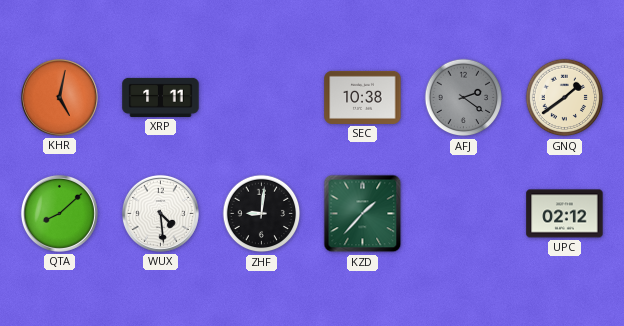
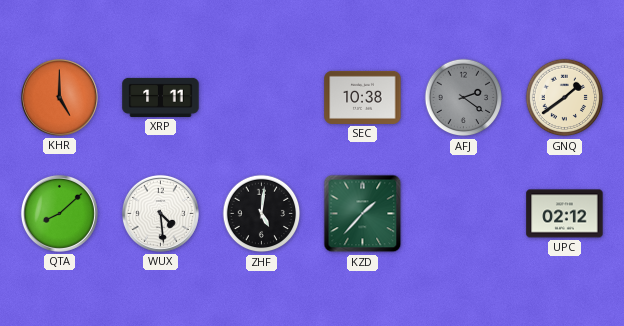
KHR: 5:02 -> 5:00
ZHF: 9:01 -> 5:01
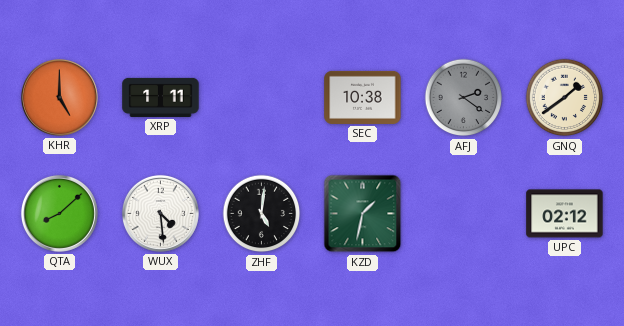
KZD: 1:37 -> 1:32
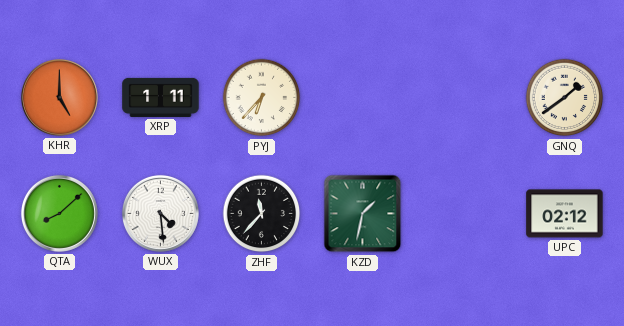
PYJ: none -> 6:37
SEC: 10:38 -> none
AFJ: 2:21 -> none
ZHF: 5:01 -> 11:37
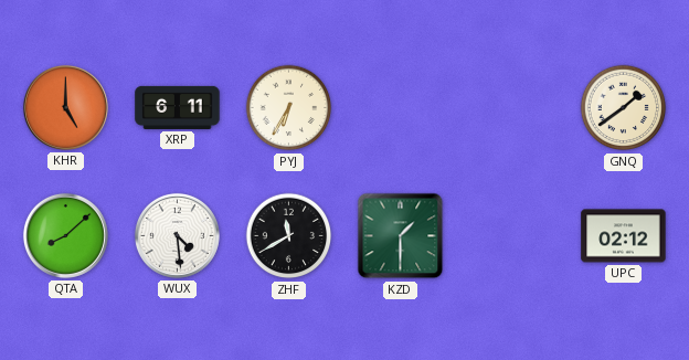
XRP: 1:11 -> 6:11
PYJ: 6:37 -> 6:35
ZHF: 11:37 -> 11:40
KZD: 1:32 -> 1:30
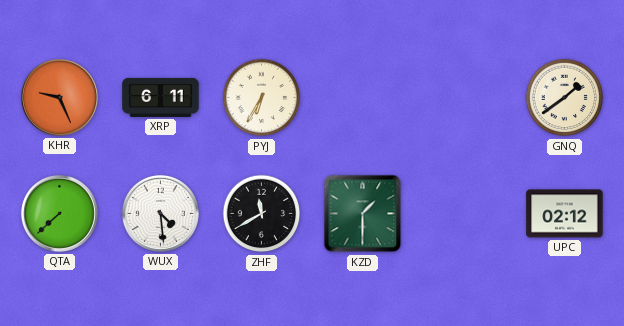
KHR: 5:00 -> 9:26
QTA: 8:08 -> 7:38
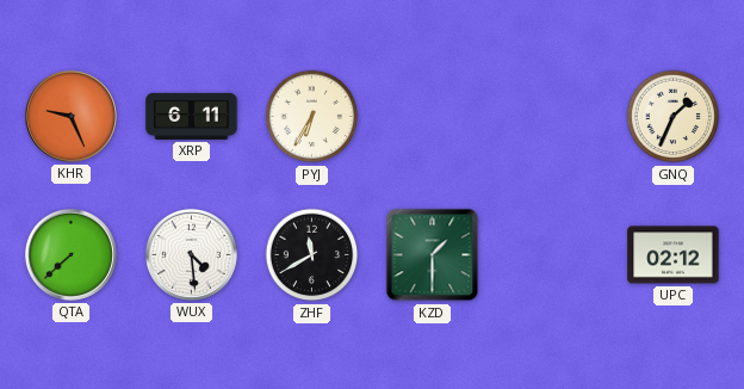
GNQ: 1:39 -> 1:34
